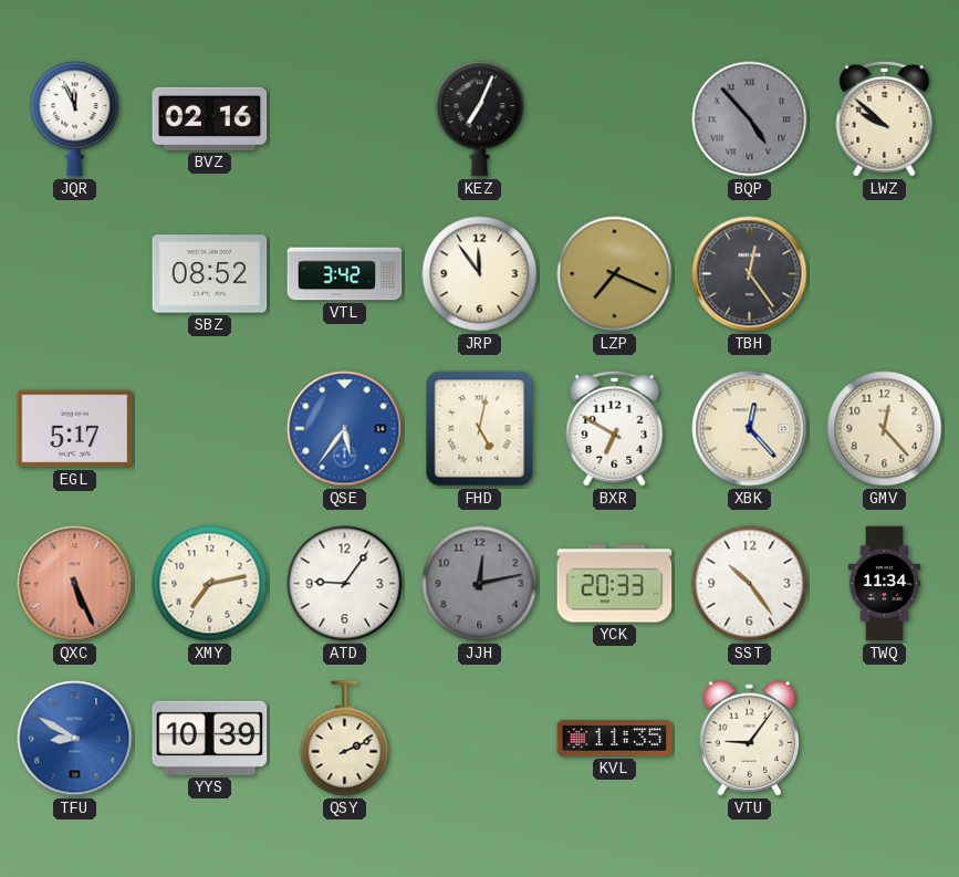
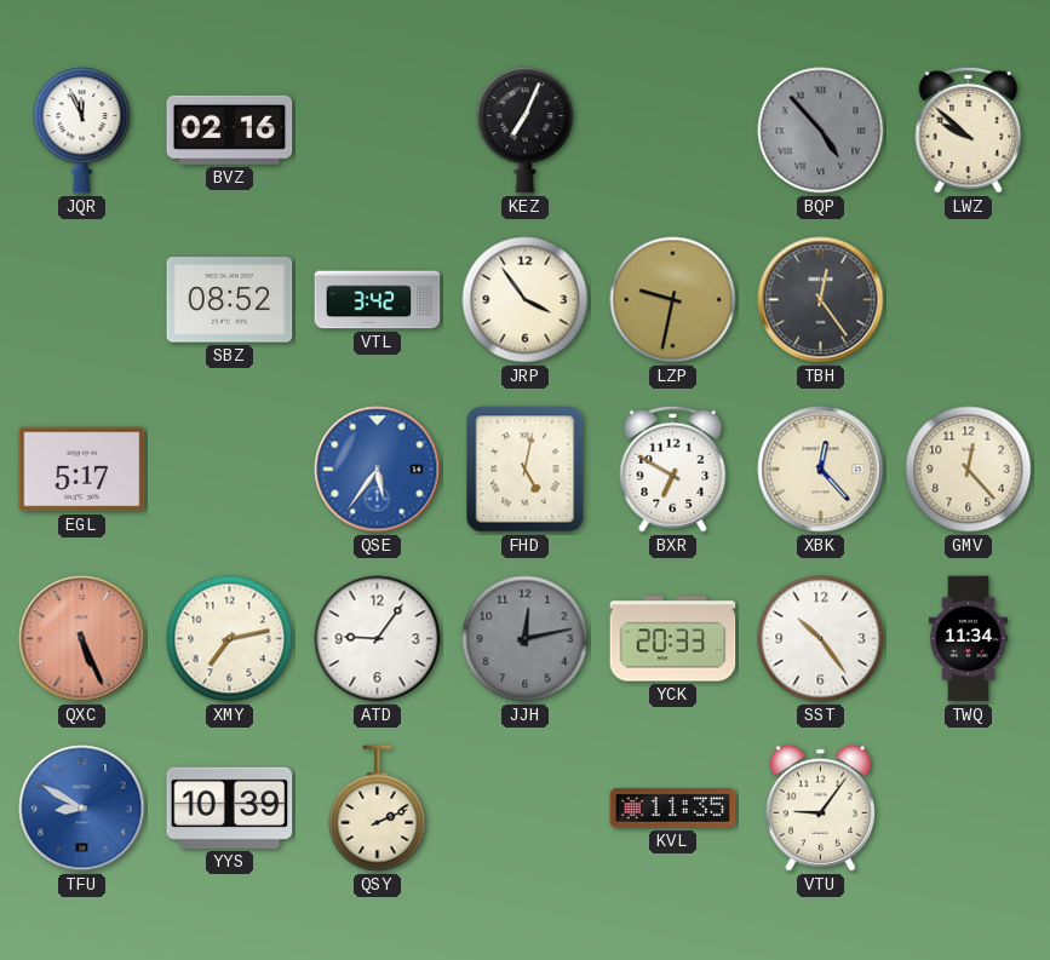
JRP: 11:54 -> 3:54
LZP: 7:19 -> 9:32
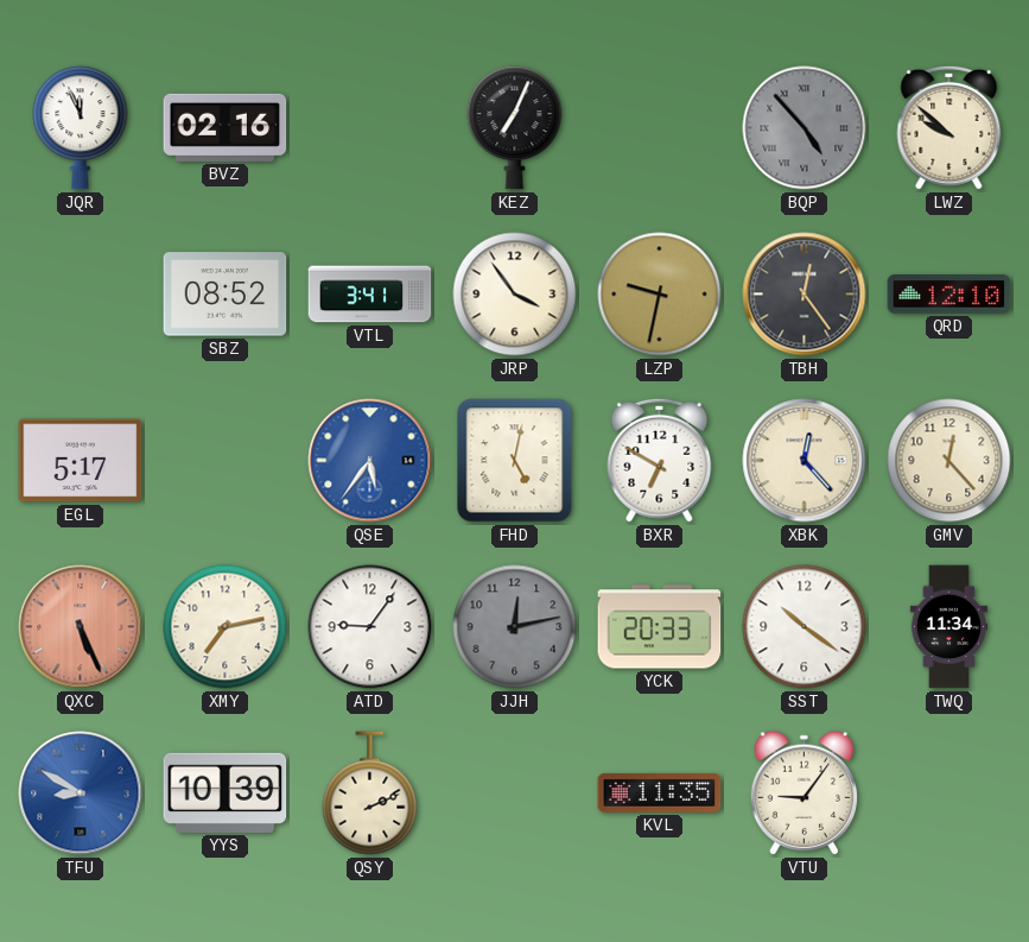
VTL: 3:42 -> 3:41
QRD: none -> 12:10
SST: 10:24 -> 10:21
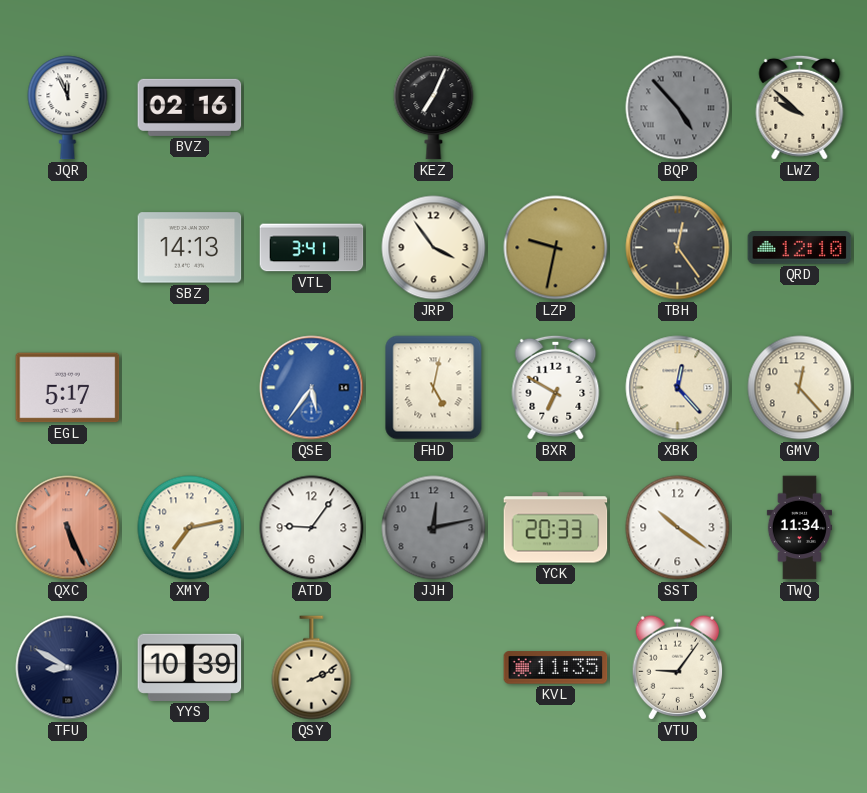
SBZ: 08:52 -> 14:13
TFU dial: blue -> navy
